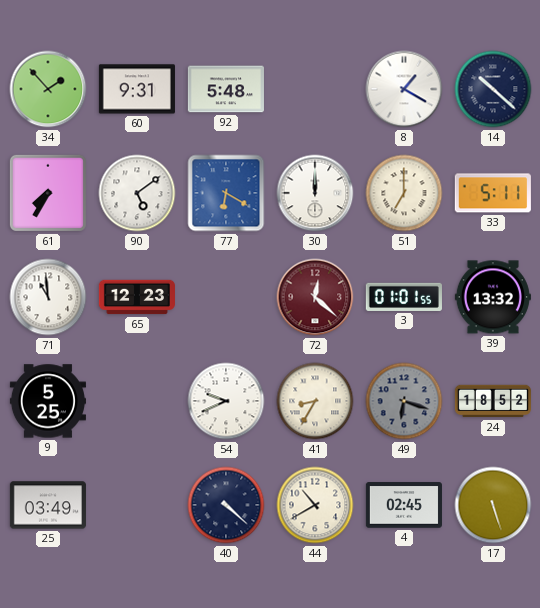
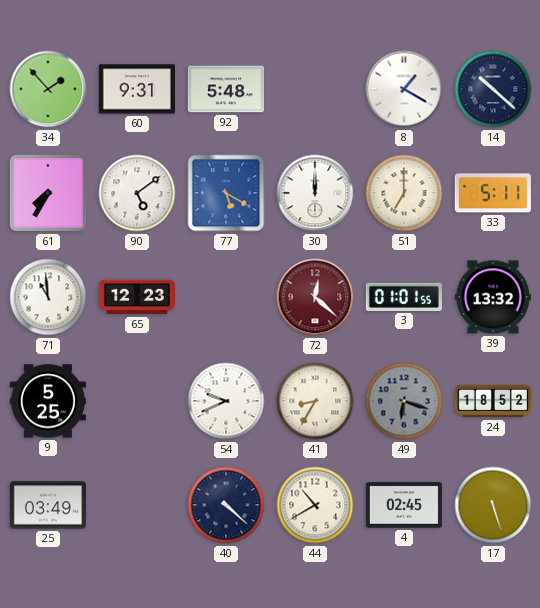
77: 6:20 -> 5:20
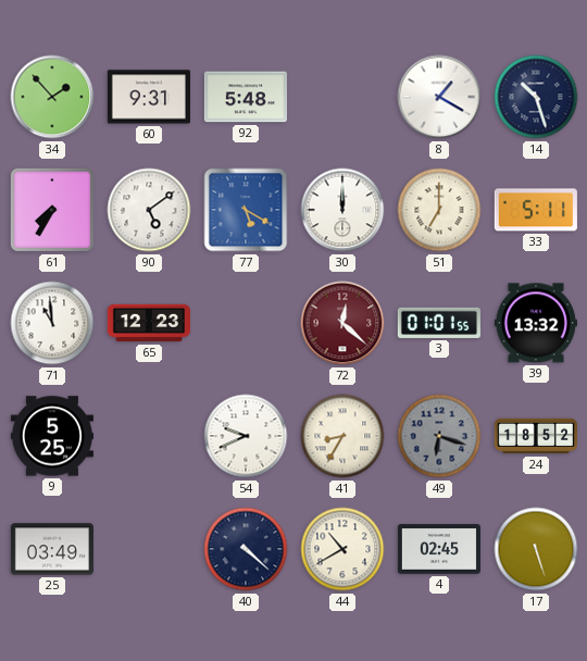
14: 10:22 -> 10:27
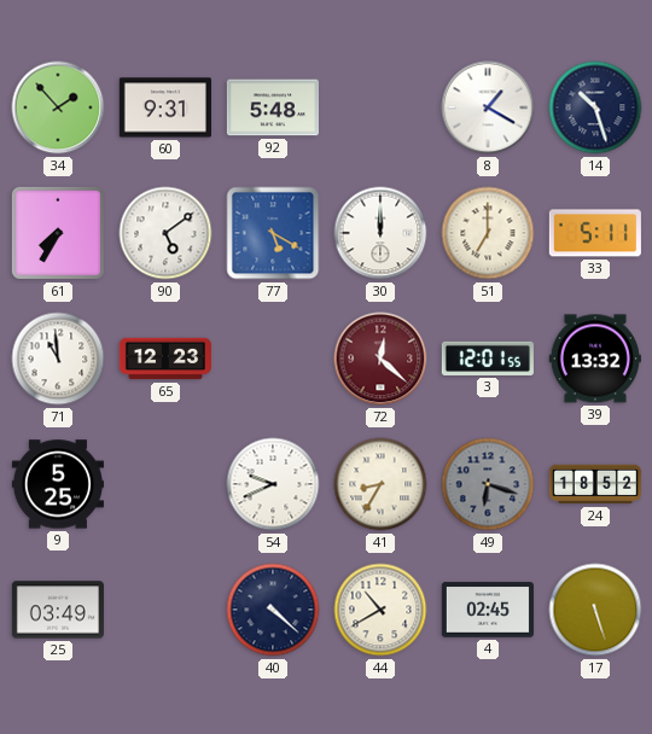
3: 01:01 -> 12:01
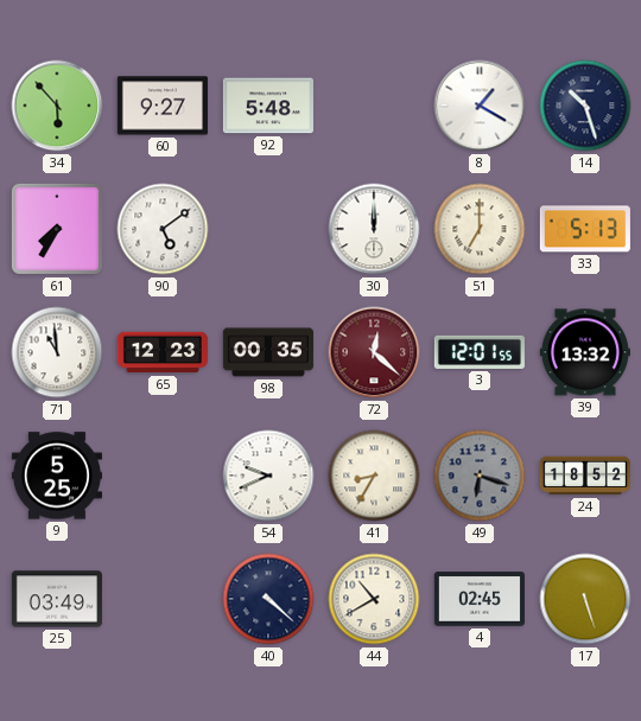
34: 1:53 -> 5:53
60: 9:31 -> 9:27
77: 5:20 -> none
33: 5:11 -> 5:13
98: none -> 00:35
